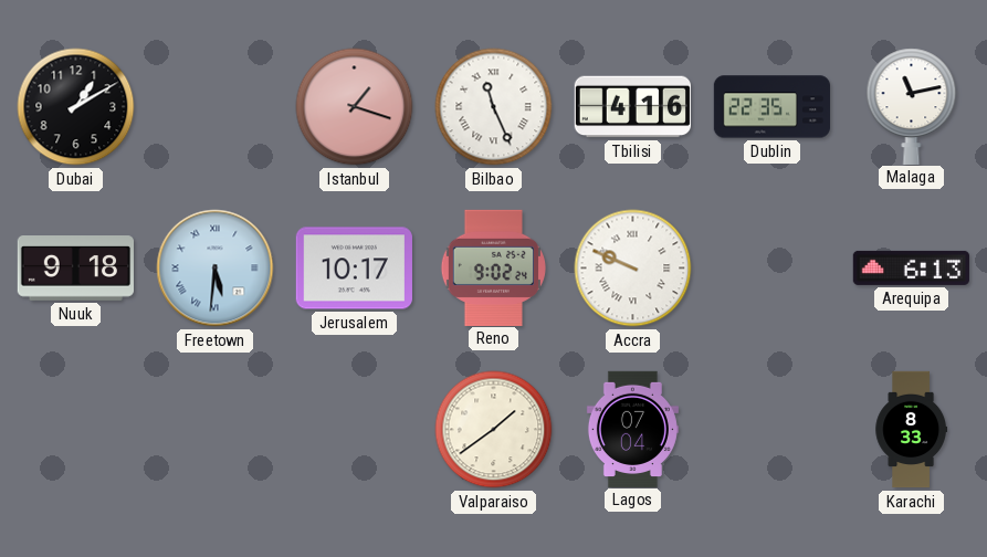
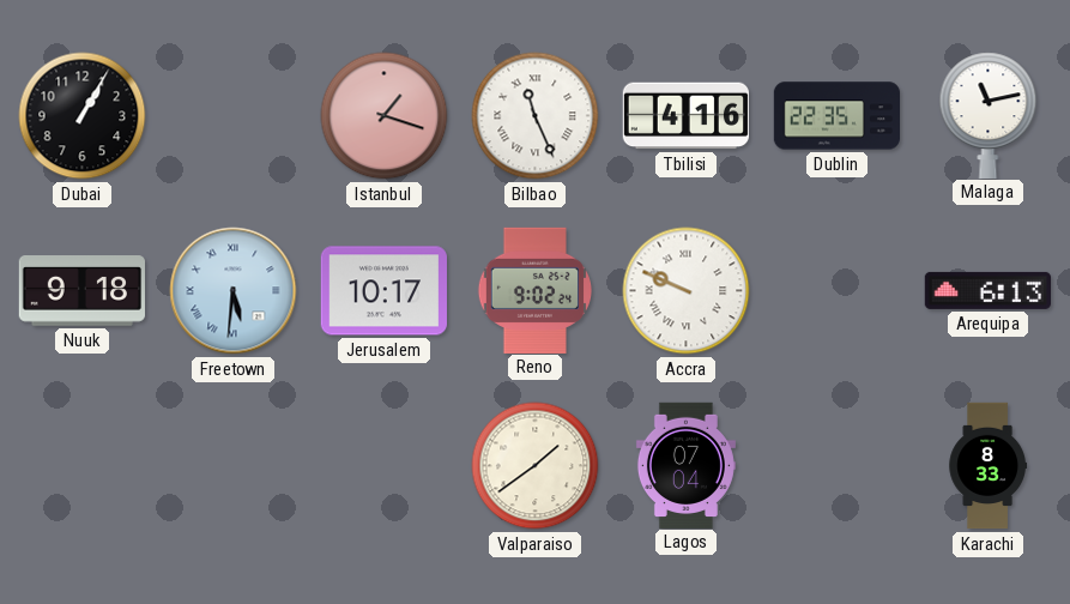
Dubai: 1:10 -> 1:05
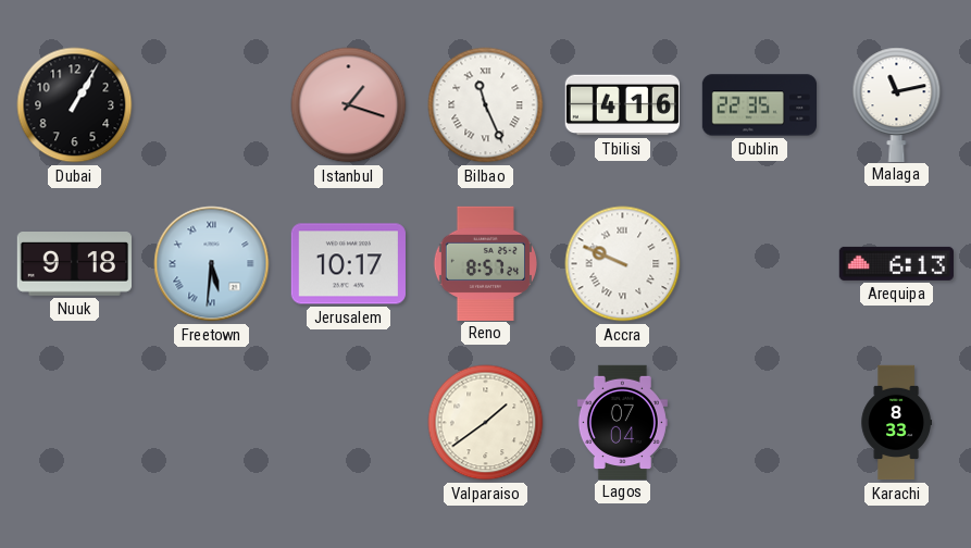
Reno: 9:02 -> 8:57
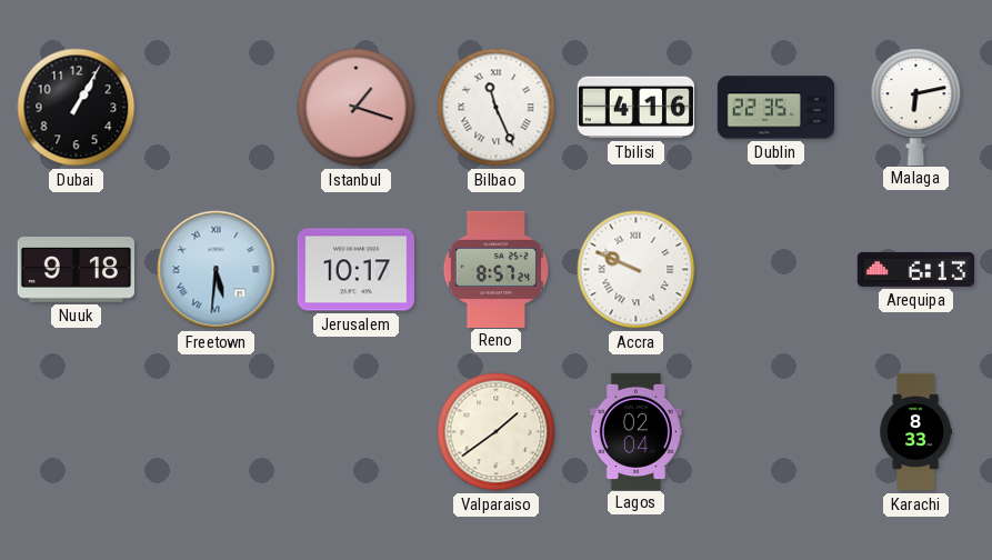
Malaga: 11:13 -> 6:13
Lagos: 07:04 -> 02:04
